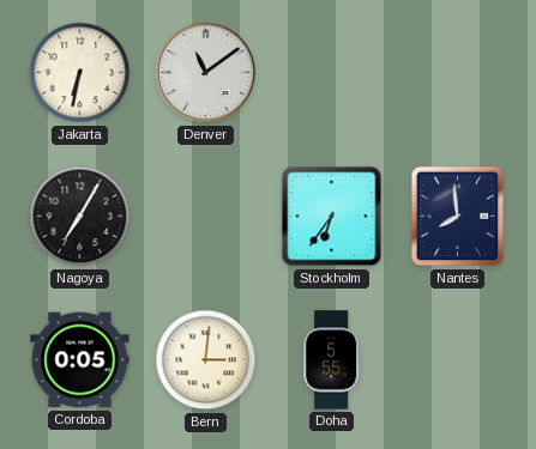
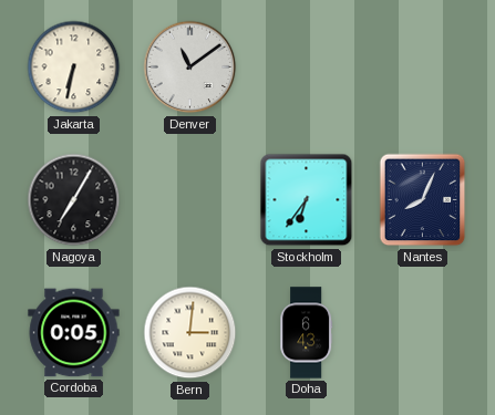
Nantes: 7:59 -> 8:04
Doha: 5:55 -> 6:43
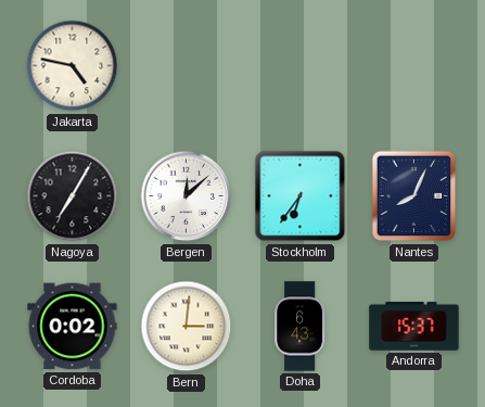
Jakarta: 6:32 -> 4:47
Denver: 11:09 -> none
Bergen: none -> 12:08
Cordoba: 0:05 -> 0:02
Andorra: none -> 15:37
